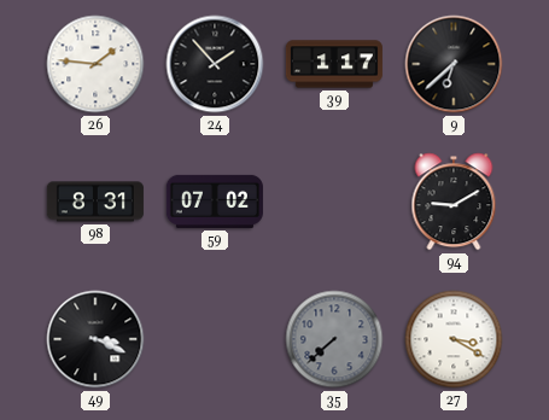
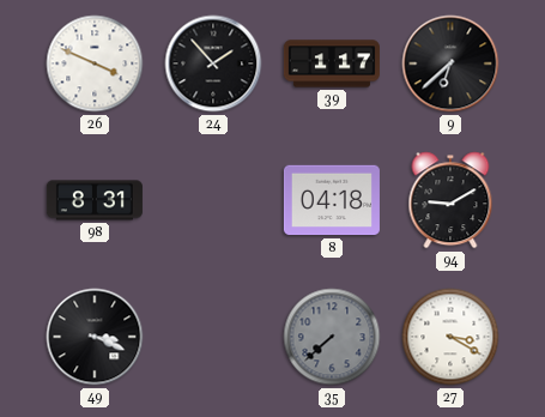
26: 1:46 -> 3:49
59: 07:02 -> none
8: none -> 04:18
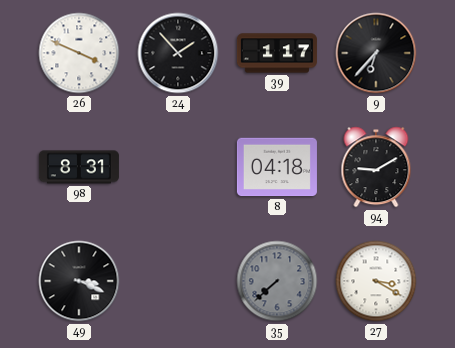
9: 6:38 -> 6:37
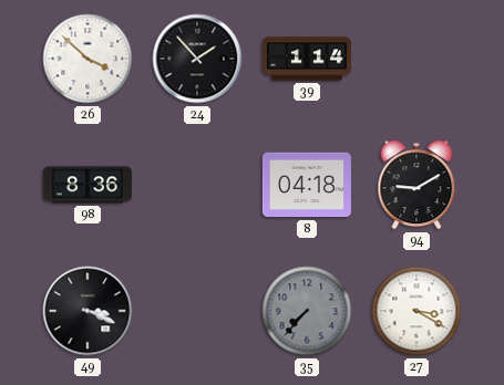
26: 3:49 -> 3:52
39: 1:17 -> 1:14
9: 6:37 -> none
98: 8:31 -> 8:36
35: 7:38 -> 7:37
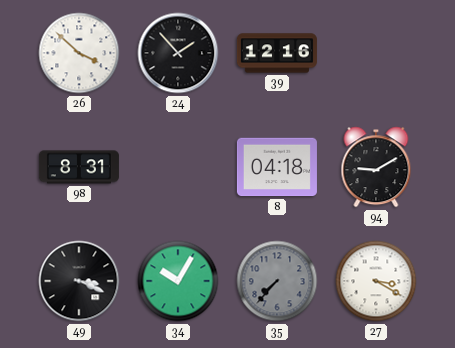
39: 1:14 -> 12:16
98: 8:36 -> 8:31
34: none -> 10:05
